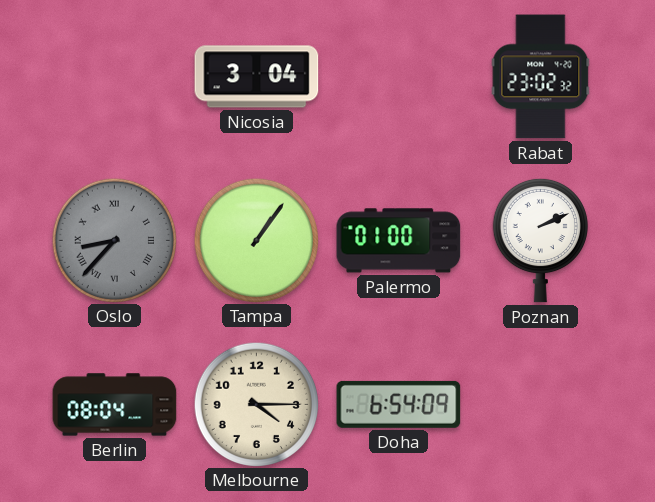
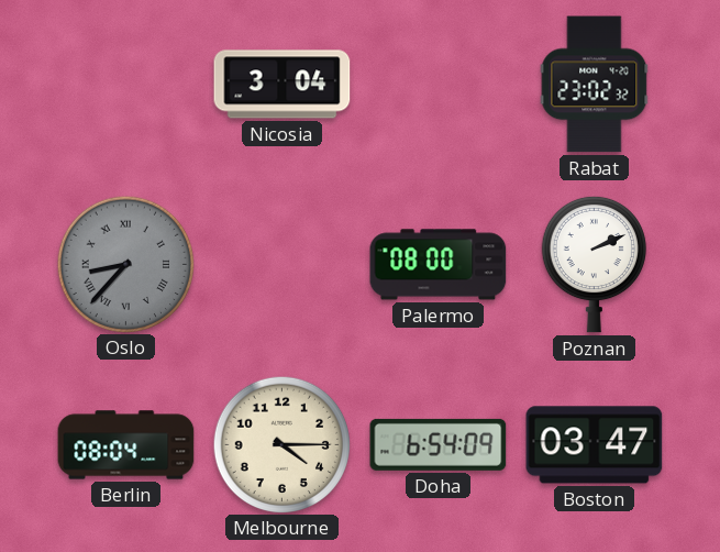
Tampa: 1:06 -> none
Palermo: 01:00 -> 08:00
Boston: none -> 03:47
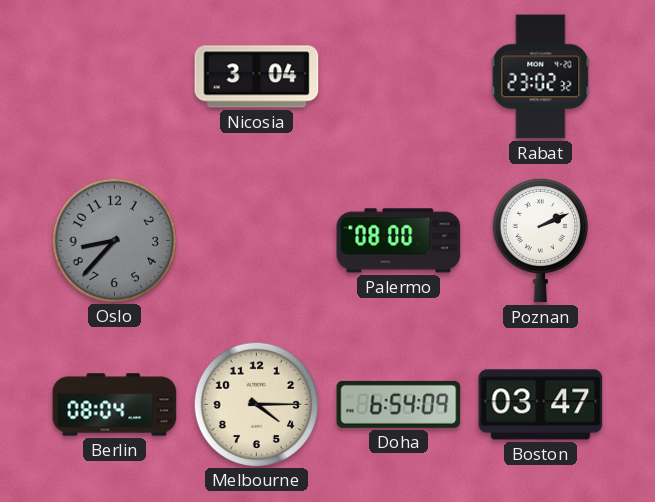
Oslo numerals: Roman -> Arabic
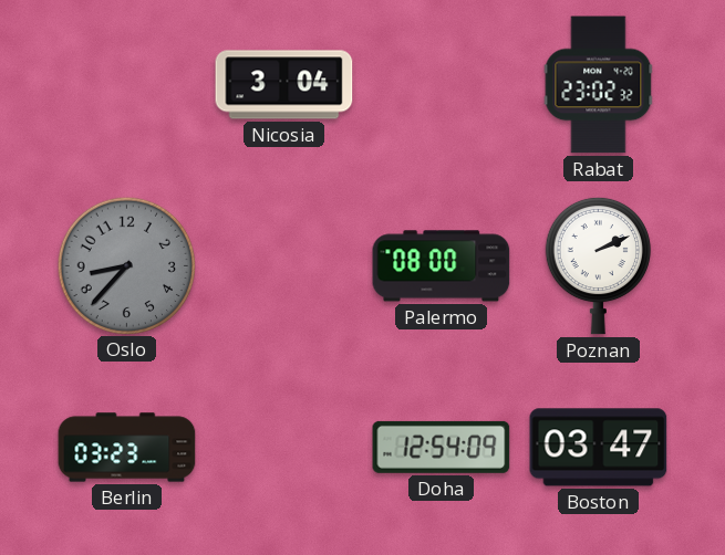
Berlin: 08:04 -> 03:23
Melbourne: 4:15 -> none
Doha: 6:54 -> 12:54
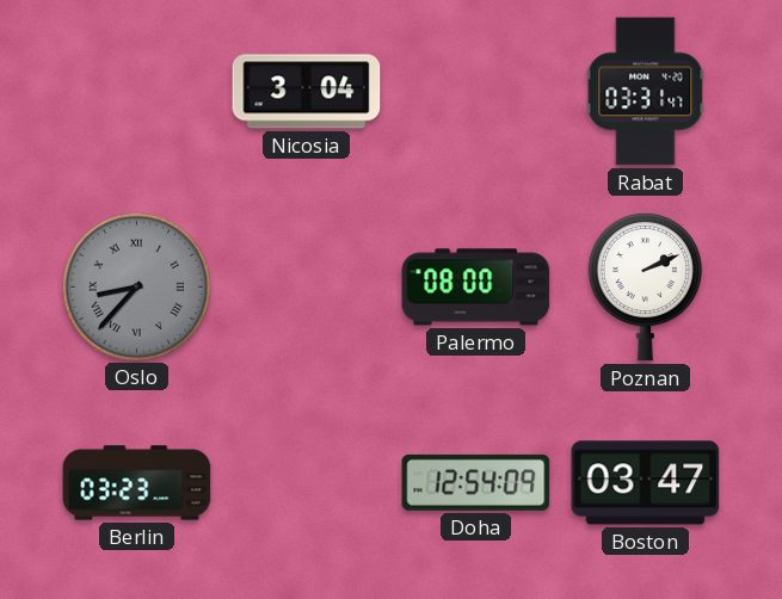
Rabat: 23:02 -> 03:31
Oslo numerals: Arabic -> Roman
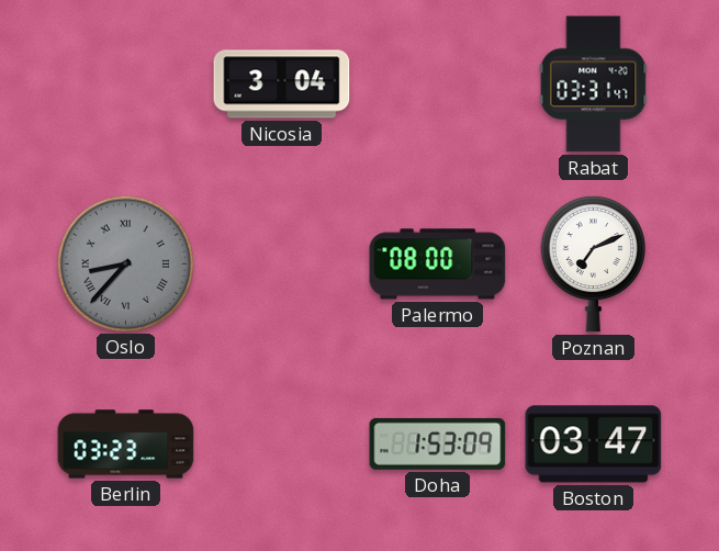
Poznan: 2:11 -> 7:11
Doha: 12:54 -> 1:53
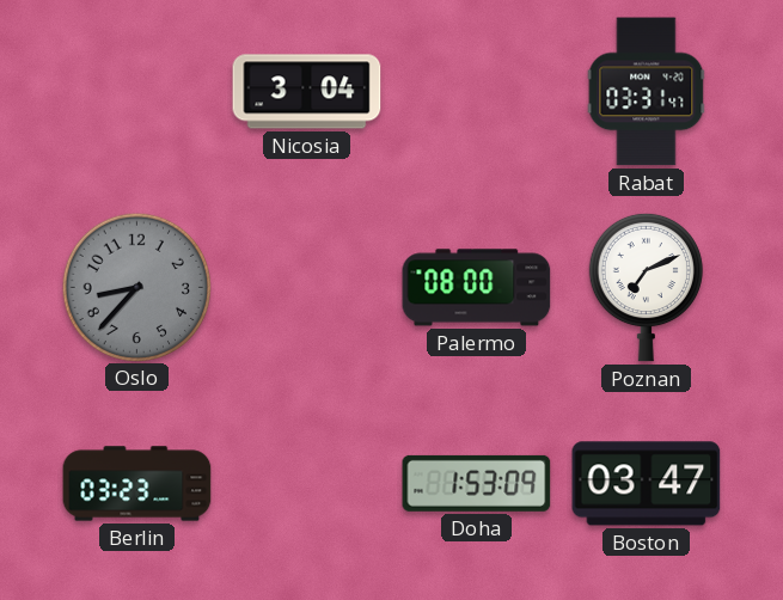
Oslo numerals: Roman -> Arabic
